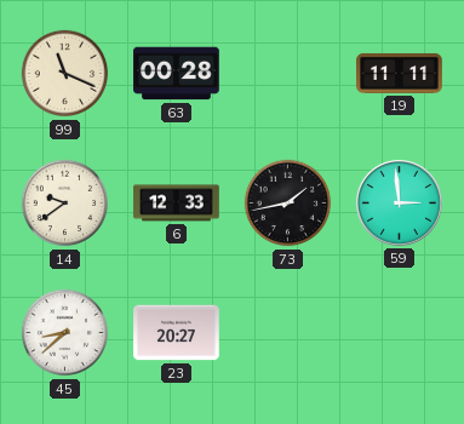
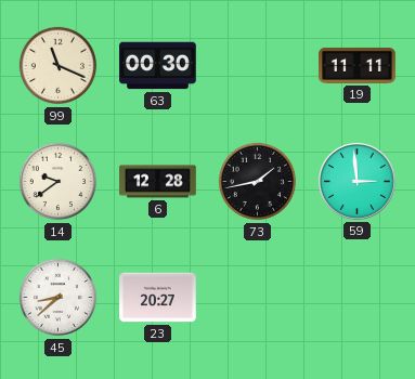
63: 00:28 -> 00:30
6: 12:33 -> 12:28
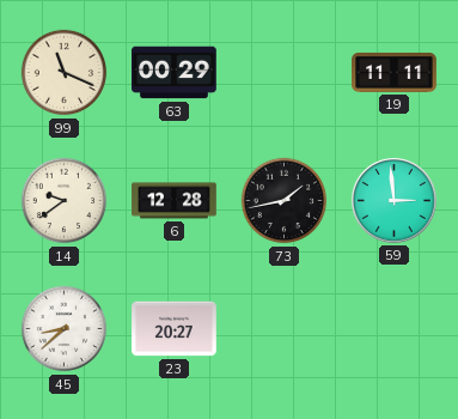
63: 00:30 -> 00:29
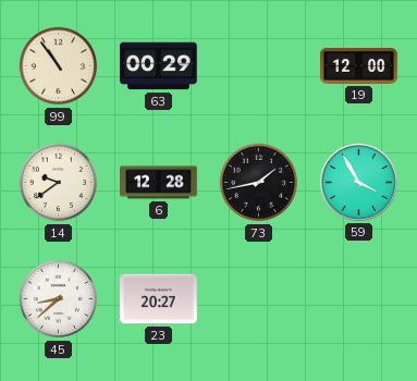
99: 11:19 -> 10:54
19: 11:11 -> 12:00
59: 2:59 -> 3:55
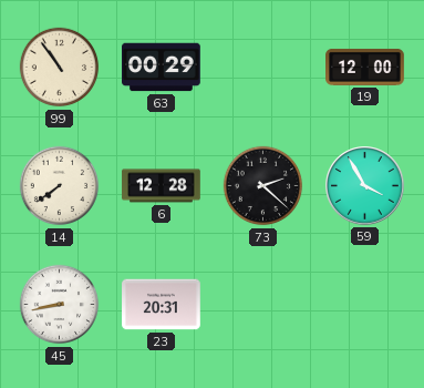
14: 9:39 -> 7:39
73: 1:43 -> 2:22
45: 8:38 -> 8:43
23: 20:27 -> 20:31
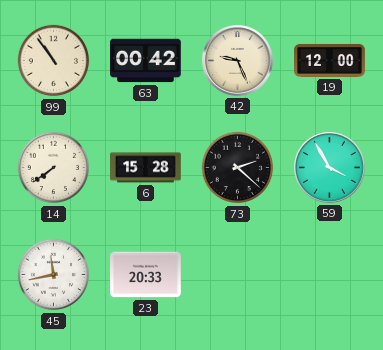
63: 00:29 -> 00:42
42: none -> 9:26
6: 12:28 -> 15:28
45: 8:43 -> 11:43
23: 20:31 -> 20:33
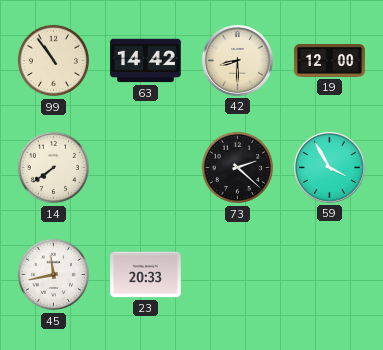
63: 00:42 -> 14:42
42: 9:26 -> 8:30
6: 15:28 -> none
